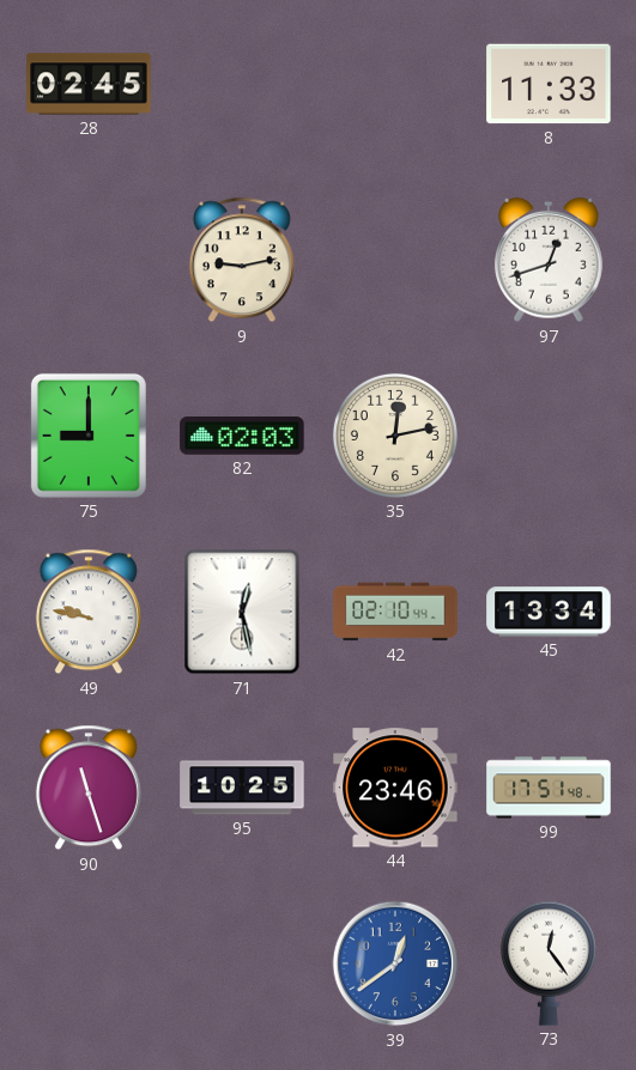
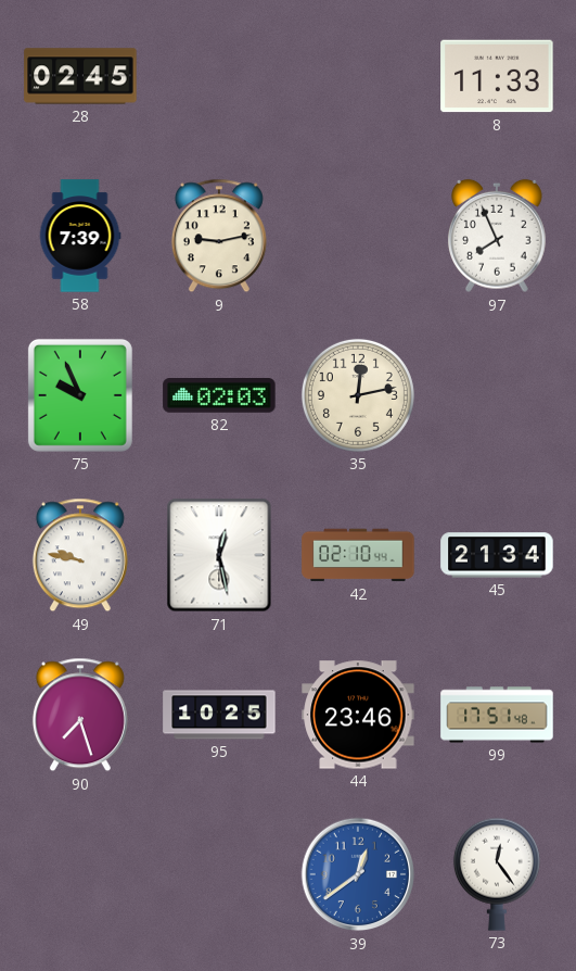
58: none -> 7:39
97: 12:42 -> 7:56
75: 9:00 -> 9:56
45: 13:34 -> 21:34
90: 11:27 -> 7:27
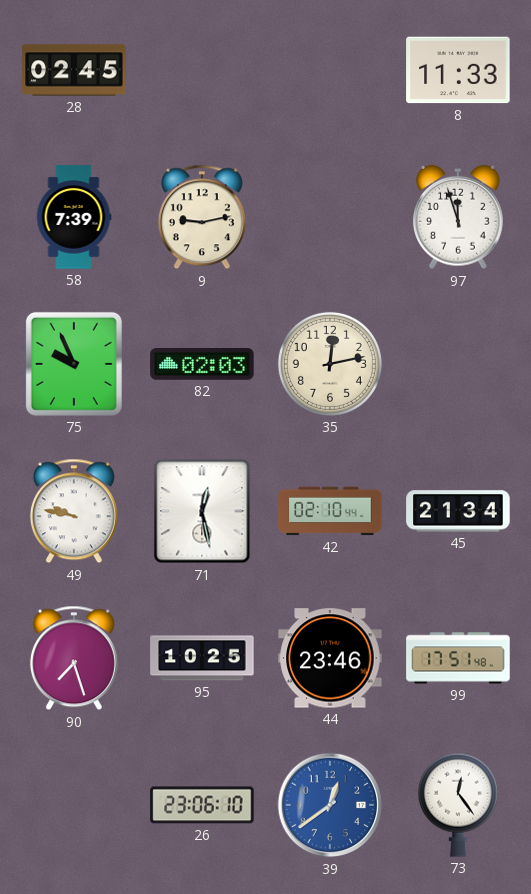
97: 7:56 -> 11:57
26: none -> 23:06
